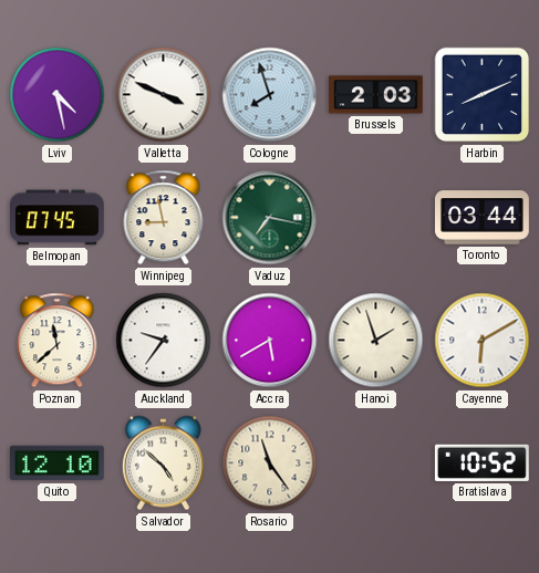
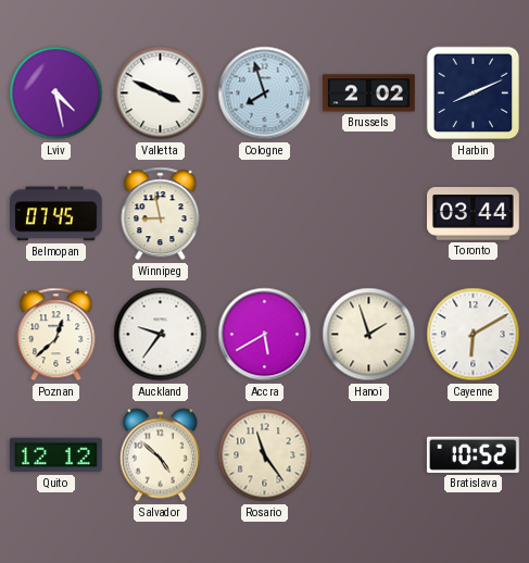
Brussels: 2:03 -> 2:02
Vaduz: 7:17 -> none
Poznan: 11:38 -> 12:38
Quito: 12:10 -> 12:12
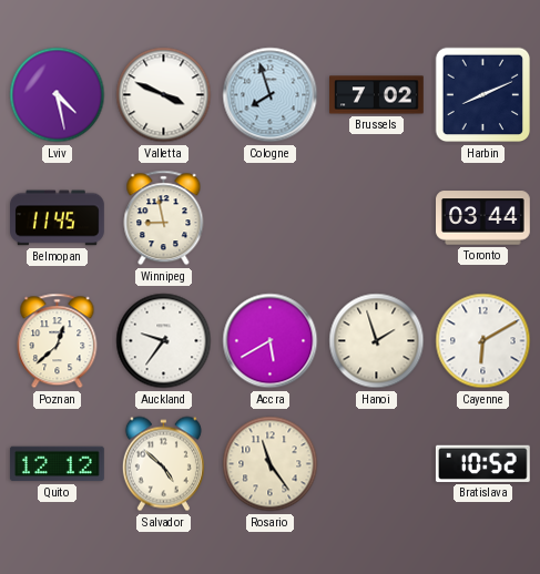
Brussels: 2:02 -> 7:02
Belmopan: 07:45 -> 11:45
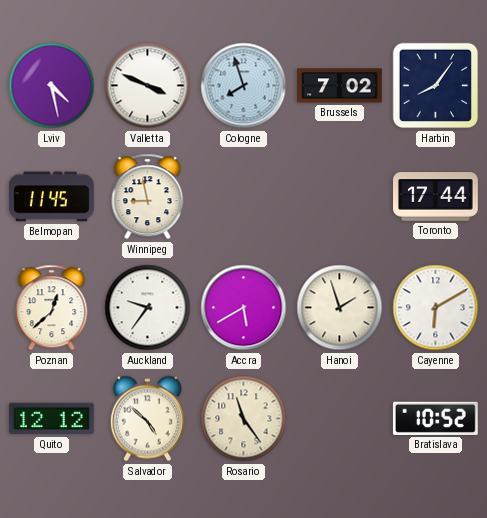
Harbin: 8:11 -> 8:06
Toronto: 03:44 -> 17:44
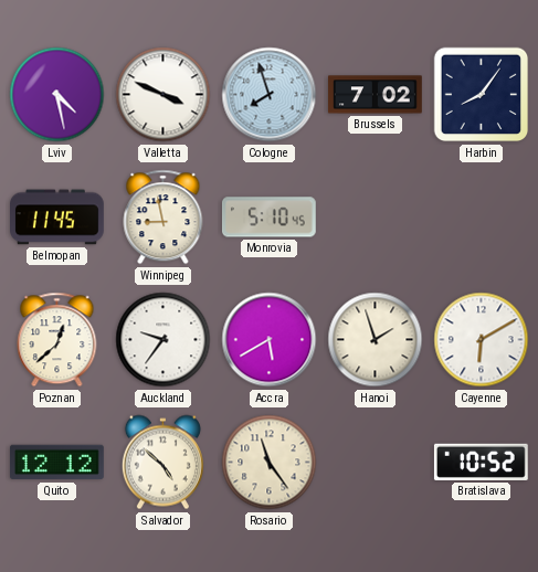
Monrovia: none -> 5:10
Toronto: 17:44 -> none
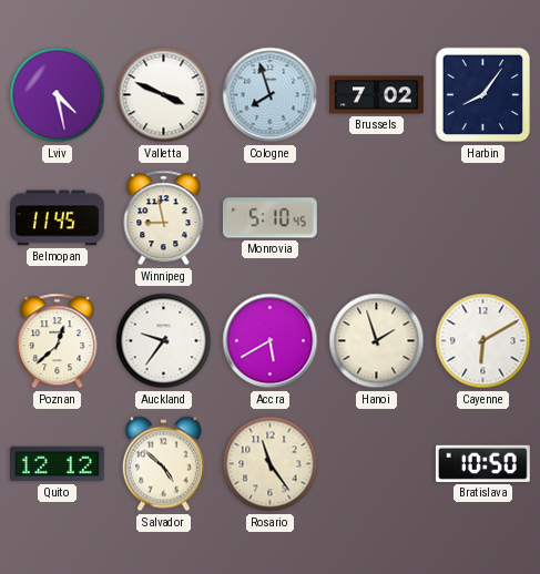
Bratislava: 10:52 -> 10:50
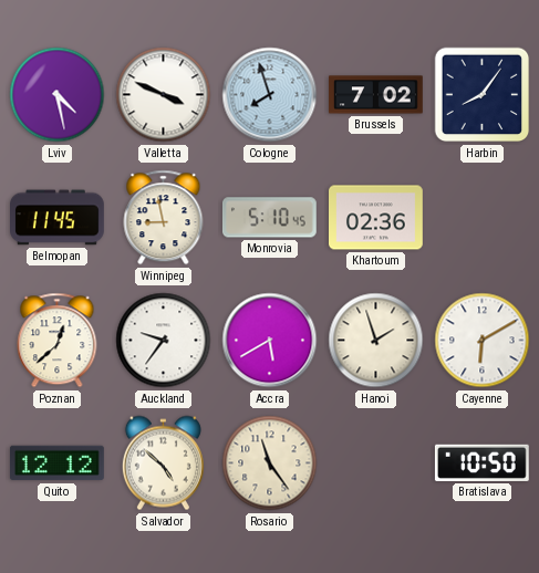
Khartoum: none -> 02:36
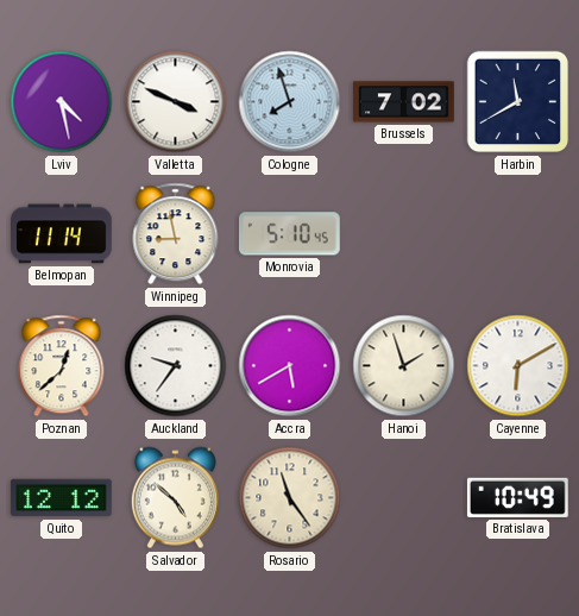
Harbin: 8:06 -> 11:40
Belmopan: 11:45 -> 11:14
Khartoum: 02:36 -> none
Bratislava: 10:50 -> 10:49
